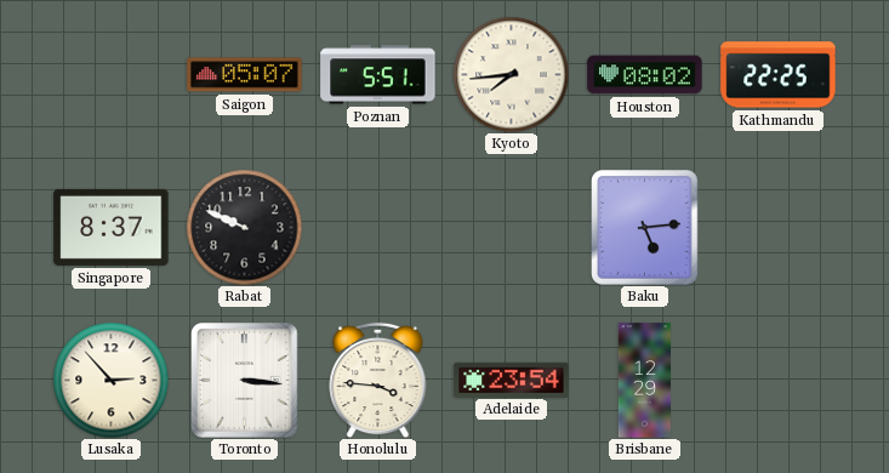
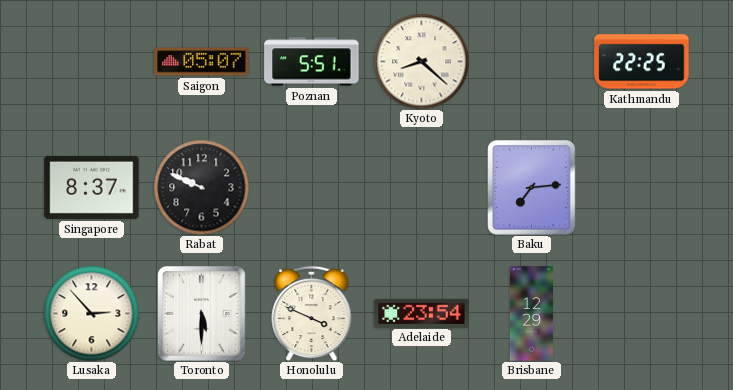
Kyoto: 7:44 -> 8:22
Houston: 08:02 -> none
Baku: 5:14 -> 7:14
Toronto: 3:16 -> 5:30
Honolulu: 3:46 -> 3:49
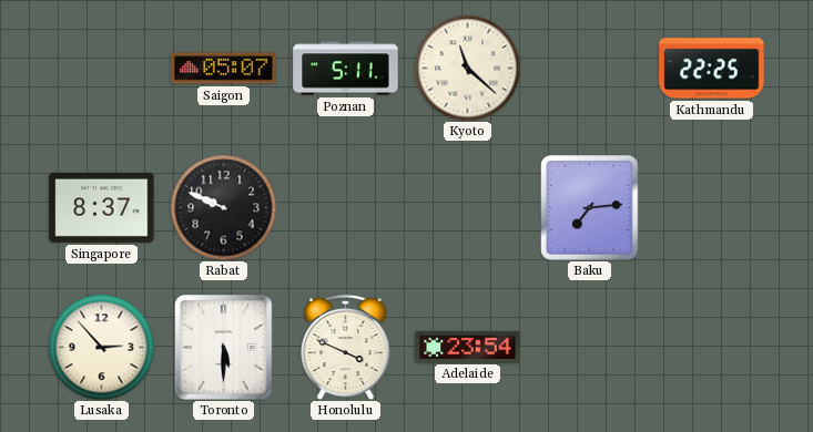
Poznan: 5:51 -> 5:11
Kyoto: 8:22 -> 11:22
Brisbane: 12:29 -> none
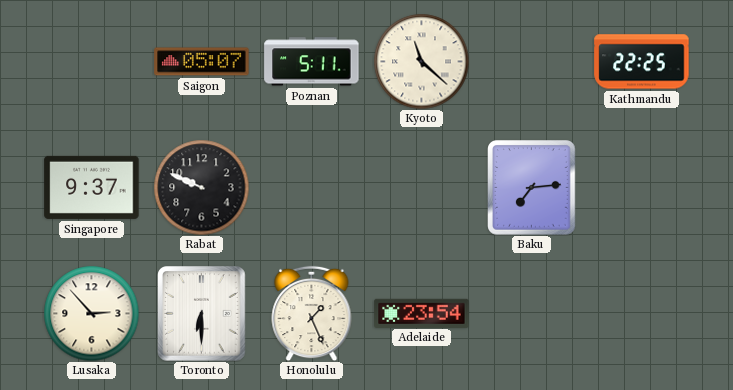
Singapore: 8:37 -> 9:37
Toronto: 5:30 -> 6:30
Honolulu: 3:49 -> 1:26
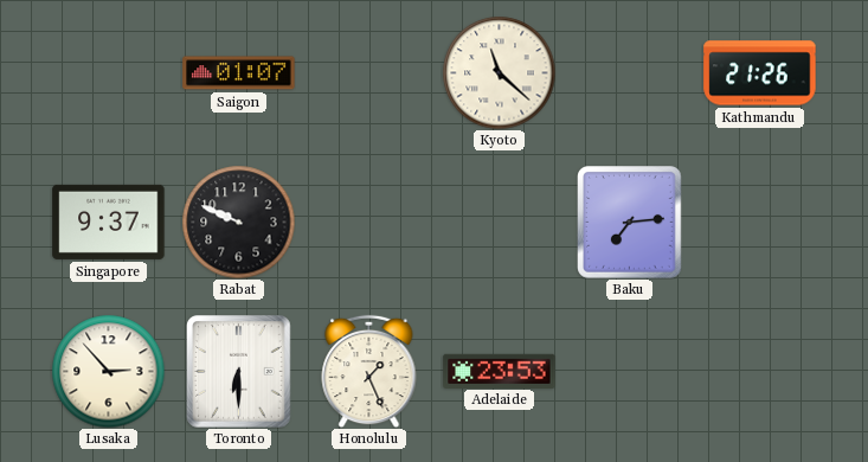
Saigon: 05:07 -> 01:07
Poznan: 5:11 -> none
Kathmandu: 22:25 -> 21:26
Adelaide: 23:54 -> 23:53
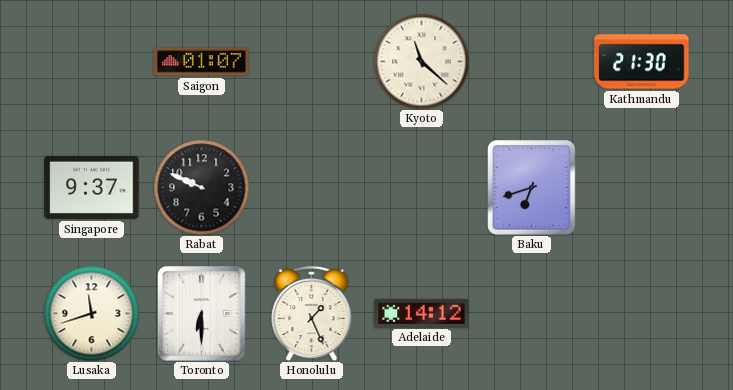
Kathmandu: 21:26 -> 21:30
Baku: 7:14 -> 6:42
Lusaka: 2:53 -> 11:42
Adelaide: 23:53 -> 14:12
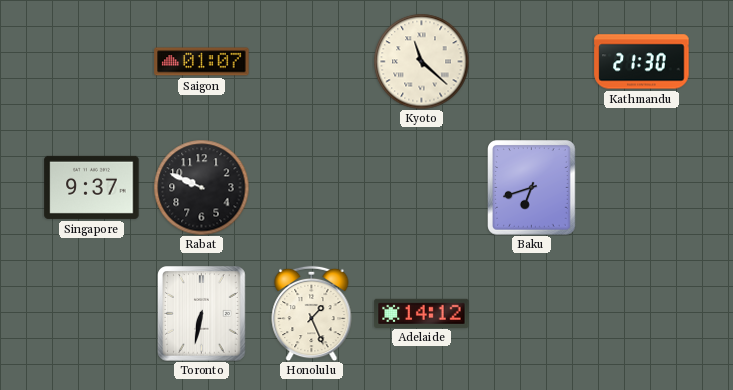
Lusaka: 11:42 -> none
Toronto: 6:30 -> 6:32
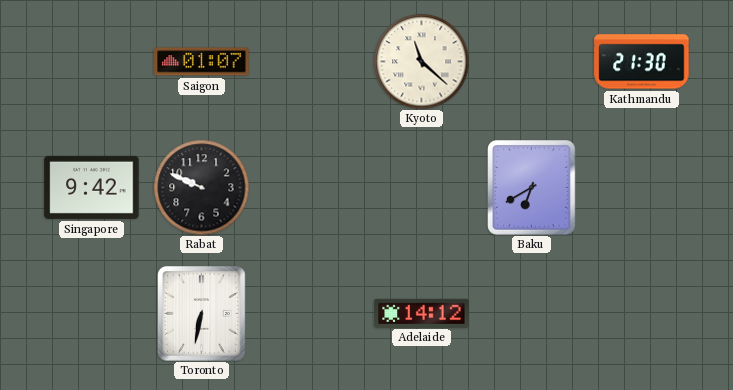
Singapore: 9:37 -> 9:42
Baku: 6:42 -> 6:40
Honolulu: 1:26 -> none
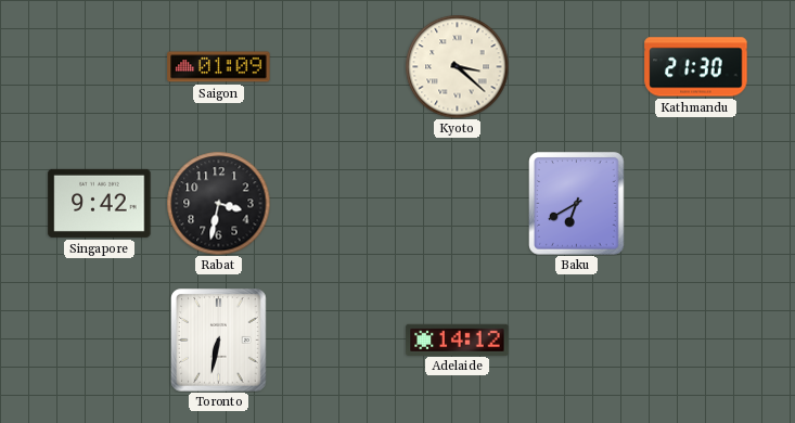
Saigon: 01:07 -> 01:09
Kyoto: 11:22 -> 3:22
Rabat: 9:49 -> 3:32
